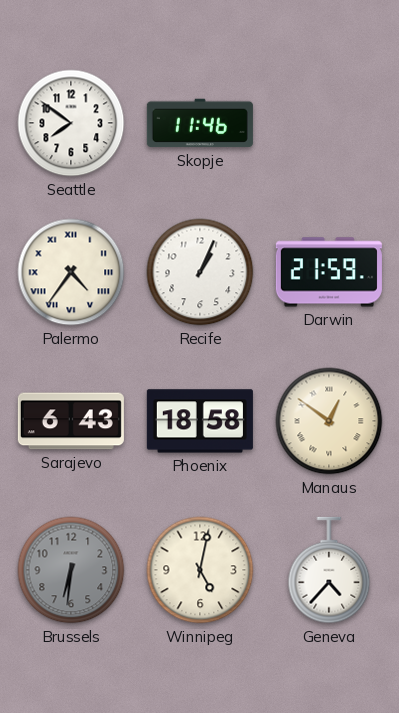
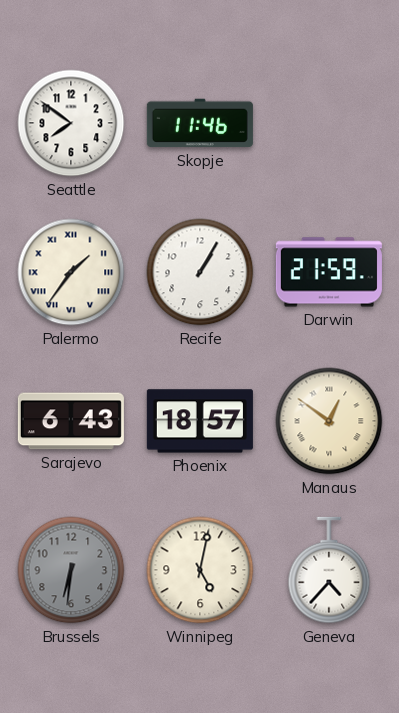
Palermo: 4:36 -> 1:36
Recife: 1:04 -> 1:05
Phoenix: 18:58 -> 18:57
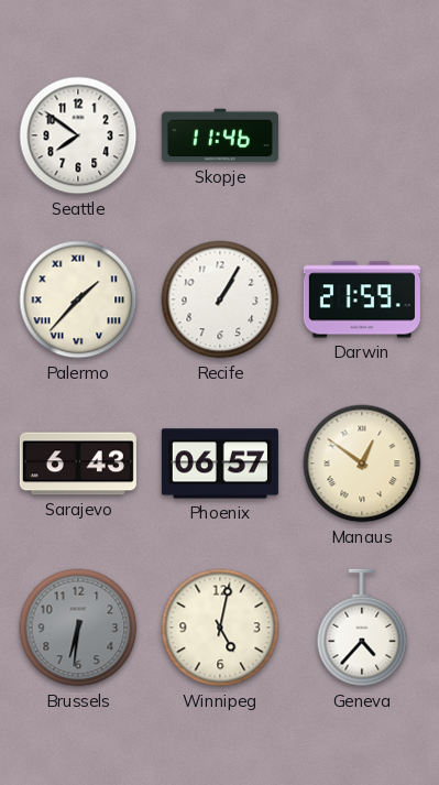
Palermo: 1:36 -> 1:37
Phoenix: 18:57 -> 06:57
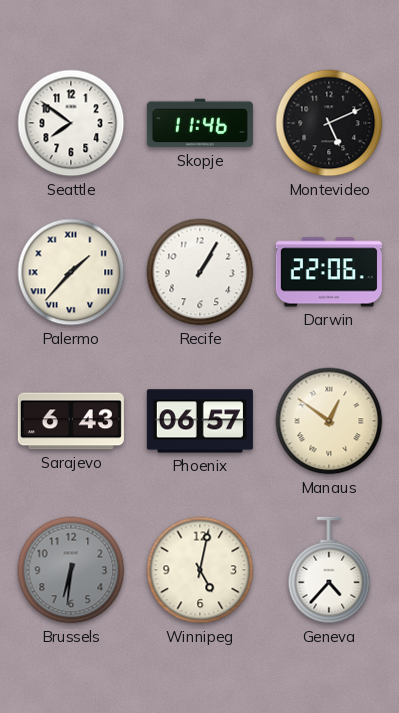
Montevideo: none -> 5:11
Darwin: 21:59 -> 22:06
